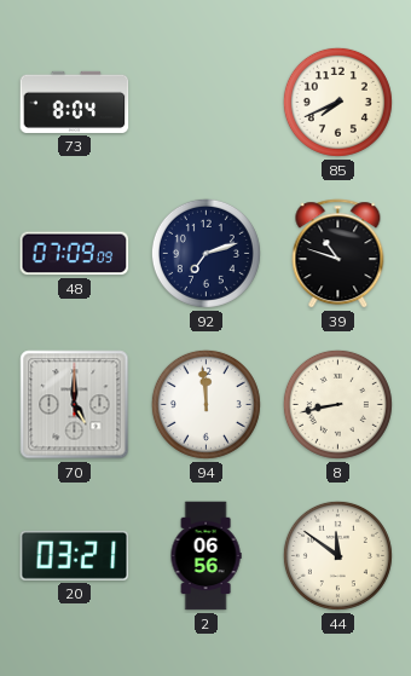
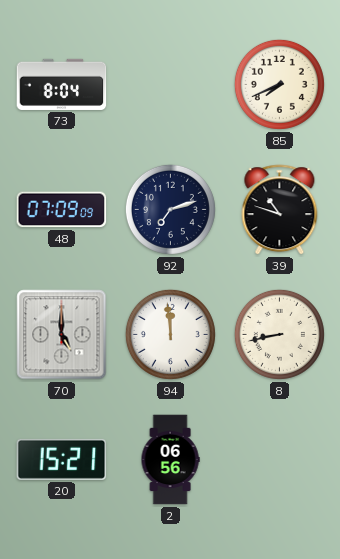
20: 03:21 -> 15:21
44: 11:51 -> none
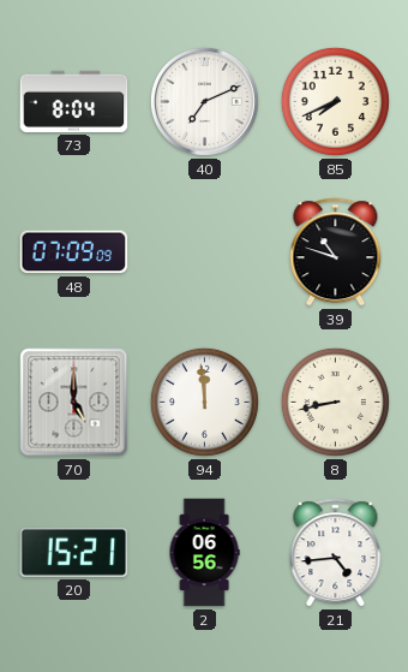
40: none -> 7:11
92: 7:12 -> none
21: none -> 4:44
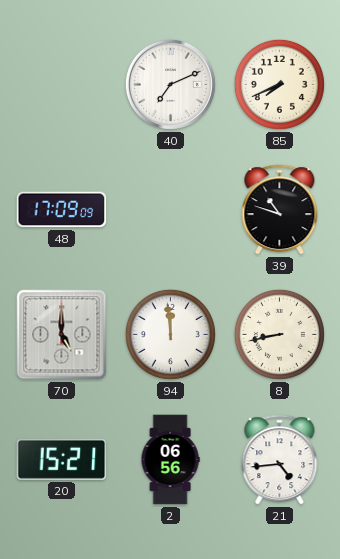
73: 8:04 -> none
48: 07:09 -> 17:09
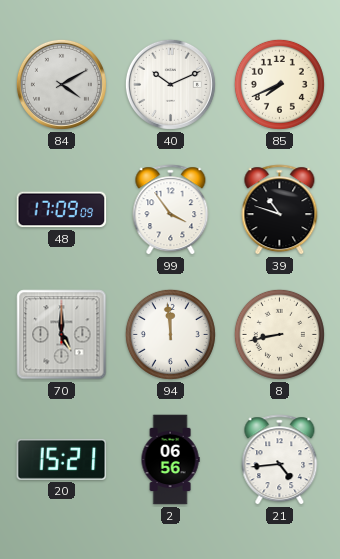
84: none -> 4:10
40: 7:11 -> 10:11
99: none -> 3:54
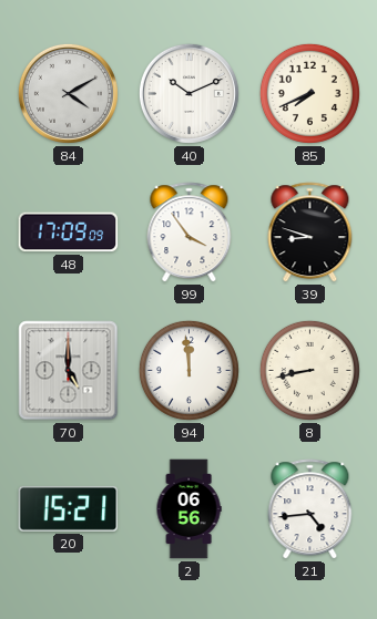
39: 10:48 -> 8:48
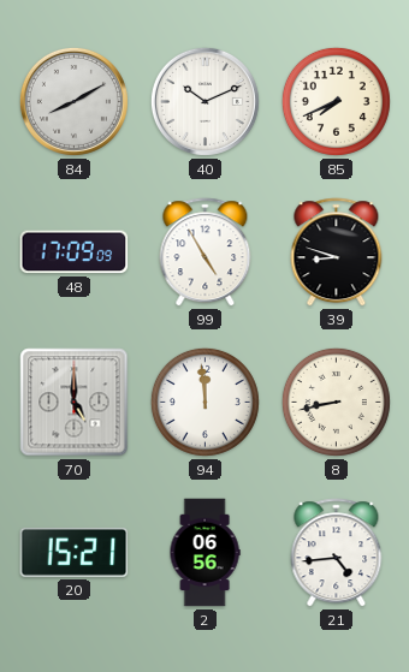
84: 4:10 -> 8:10
99: 3:54 -> 4:55
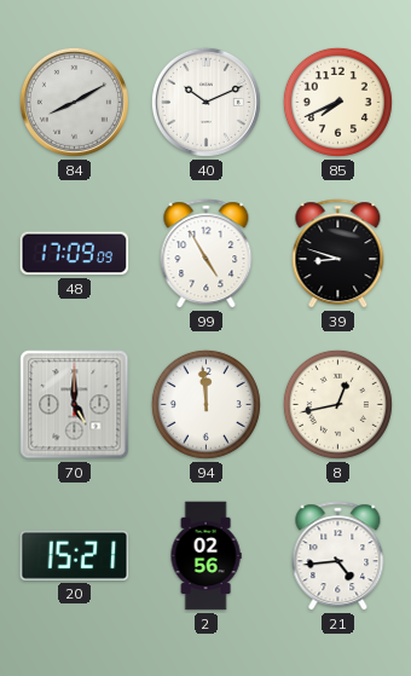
8: 8:43 -> 12:43
2: 06:56 -> 02:56
